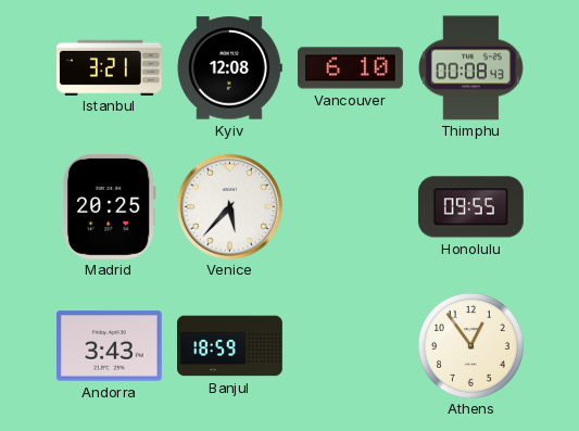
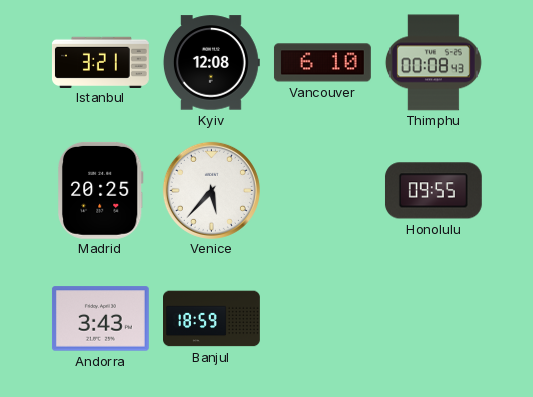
Athens: 12:54 -> none
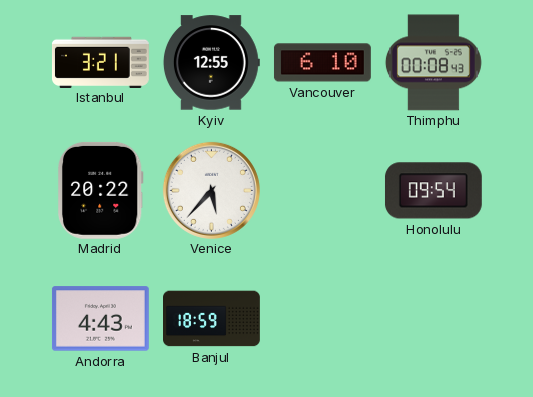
Kyiv: 12:08 -> 12:55
Madrid: 20:25 -> 20:22
Honolulu: 09:55 -> 09:54
Andorra: 3:43 -> 4:43
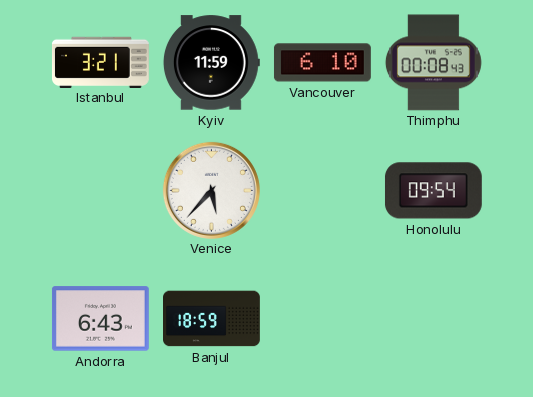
Kyiv: 12:55 -> 11:59
Madrid: 20:22 -> none
Andorra: 4:43 -> 6:43
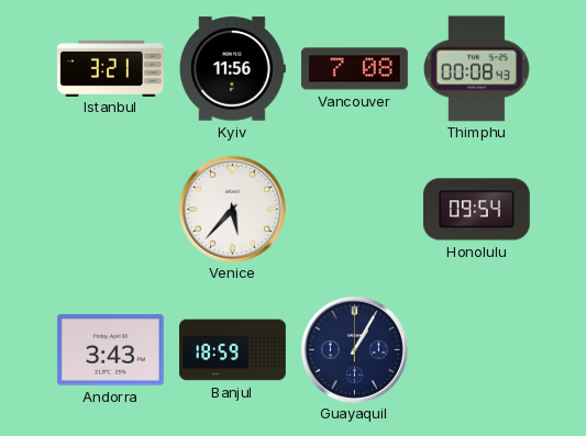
Kyiv: 11:59 -> 11:56
Vancouver: 6:10 -> 7:08
Andorra: 6:43 -> 3:43
Guayaquil: none -> 1:05
